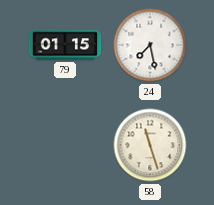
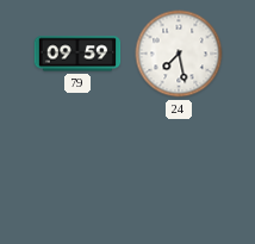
79: 01:15 -> 09:59
58: 11:27 -> none
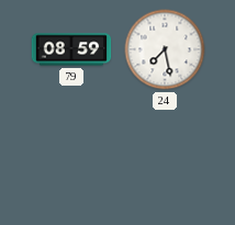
79: 09:59 -> 08:59
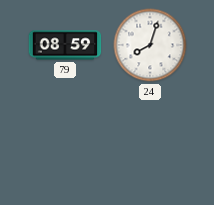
24: 7:28 -> 8:03
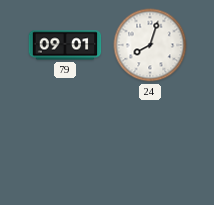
79: 08:59 -> 09:01
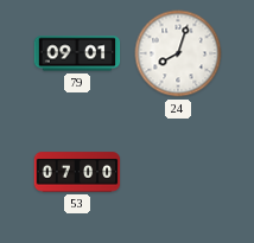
53: none -> 07:00
